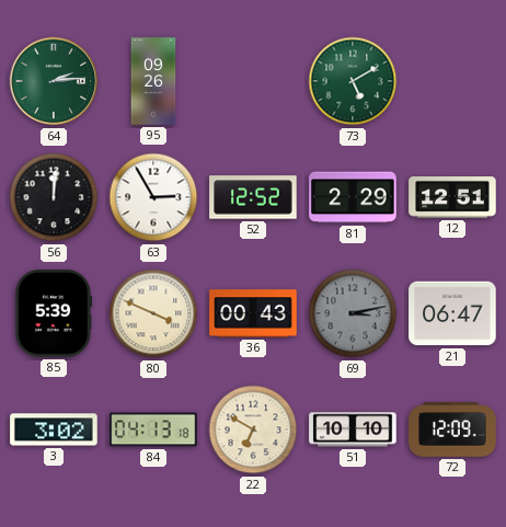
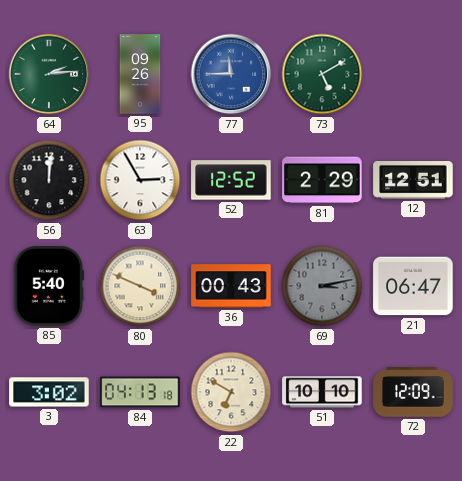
77: none -> 11:45
85: 5:39 -> 5:40
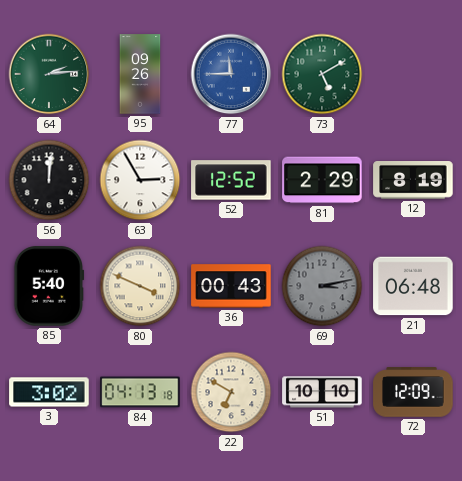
12: 12:51 -> 8:19
21: 06:47 -> 06:48
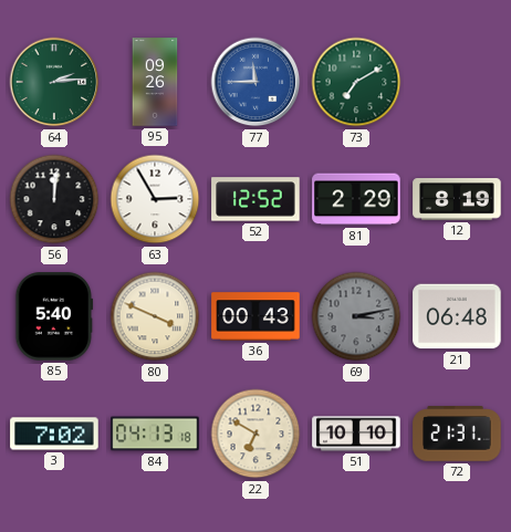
73: 5:10 -> 7:10
3: 3:02 -> 7:02
72: 12:09 -> 21:31
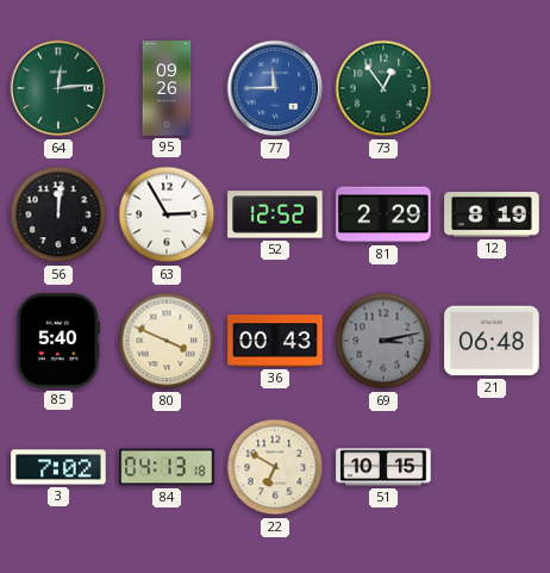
64: 2:14 -> 12:14
73: 7:10 -> 12:54
51: 10:10 -> 10:15
72: 21:31 -> none
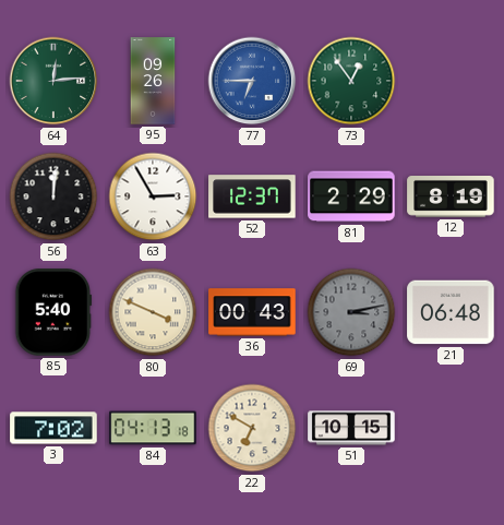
77: 11:45 -> 6:45
52: 12:52 -> 12:37
